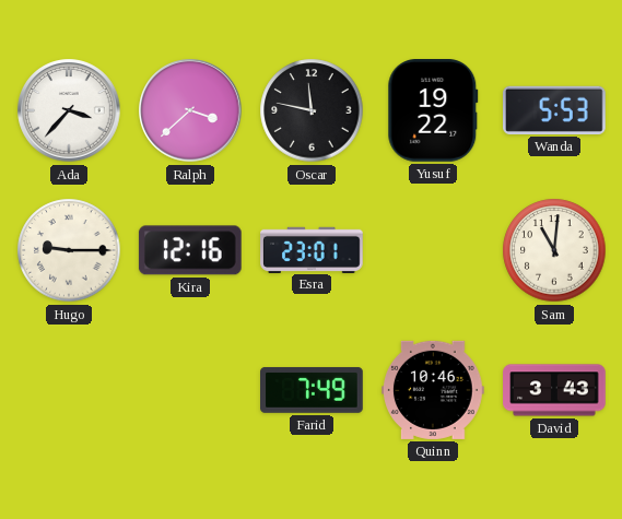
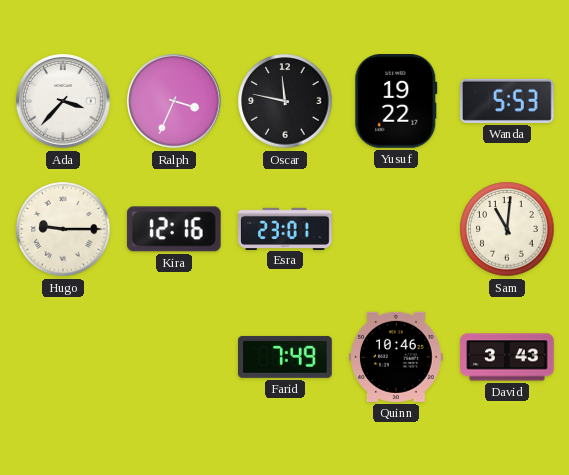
Ralph: 3:38 -> 3:34
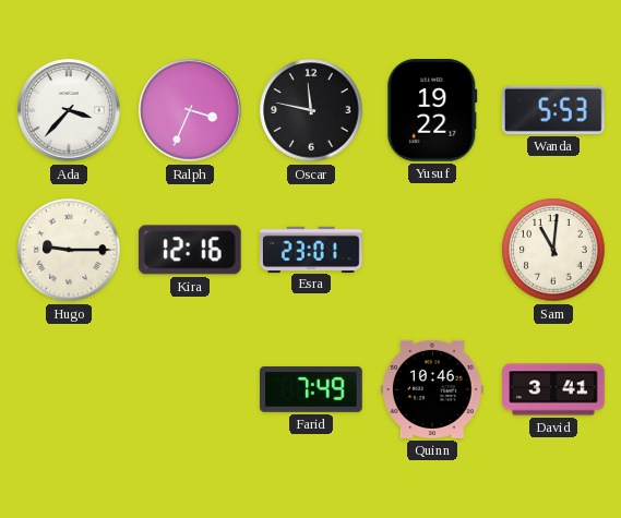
David: 3:43 -> 3:41
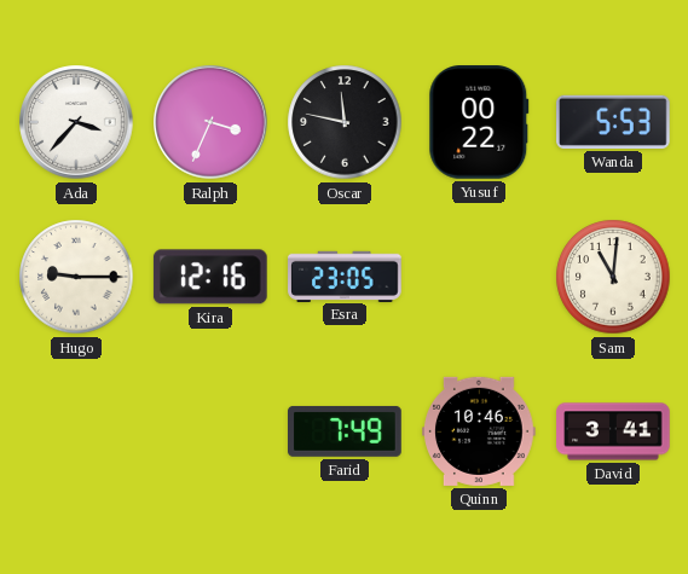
Yusuf: 19:22 -> 00:22
Esra: 23:01 -> 23:05
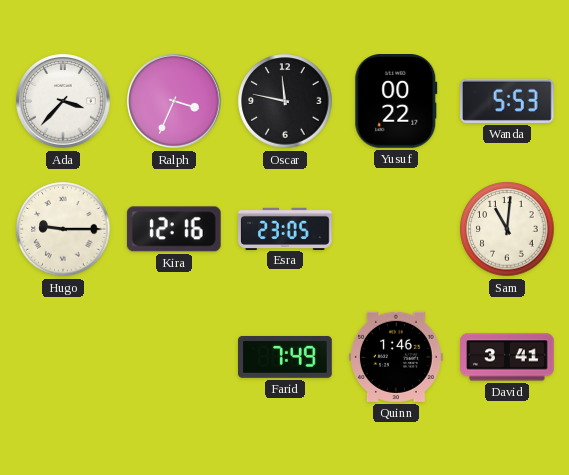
Quinn: 10:46 -> 1:46
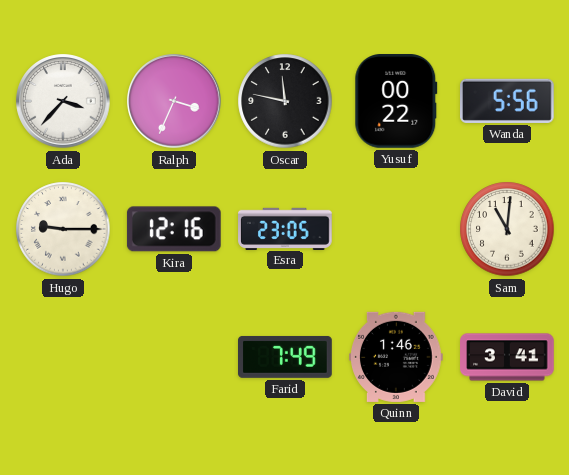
Wanda: 5:53 -> 5:56
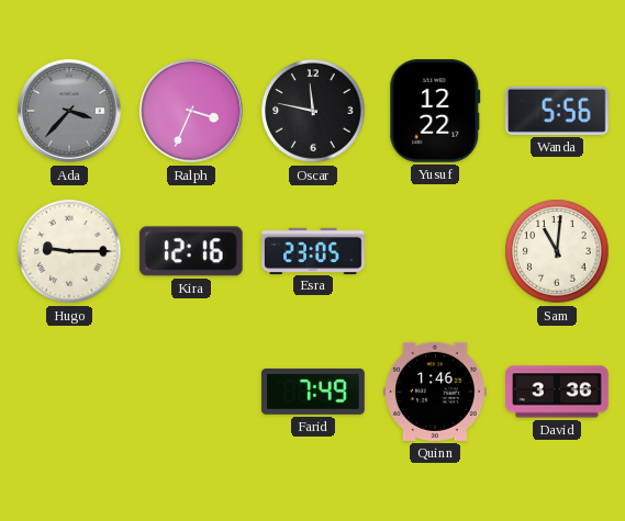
Ada dial: white -> grey
Yusuf: 00:22 -> 12:22
David: 3:41 -> 3:36
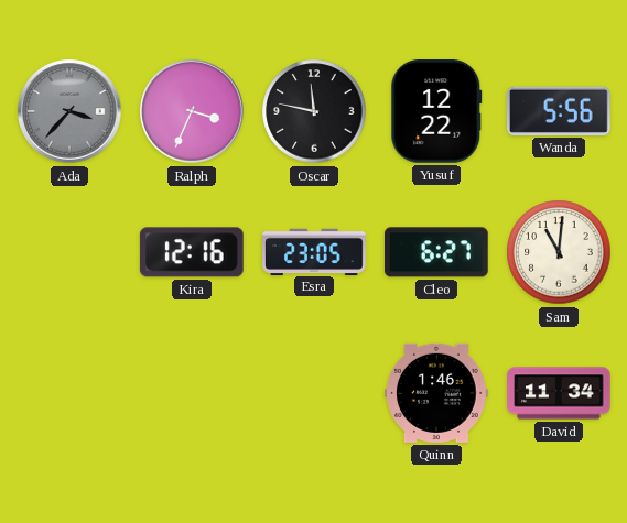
Hugo: 9:15 -> none
Cleo: none -> 6:27
Farid: 7:49 -> none
David: 3:36 -> 11:34
